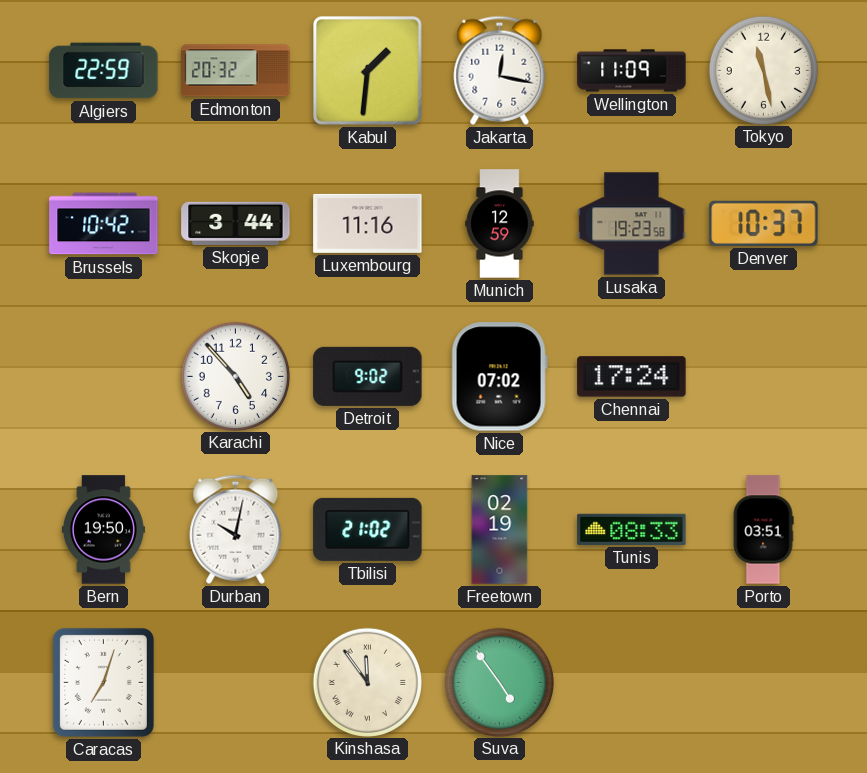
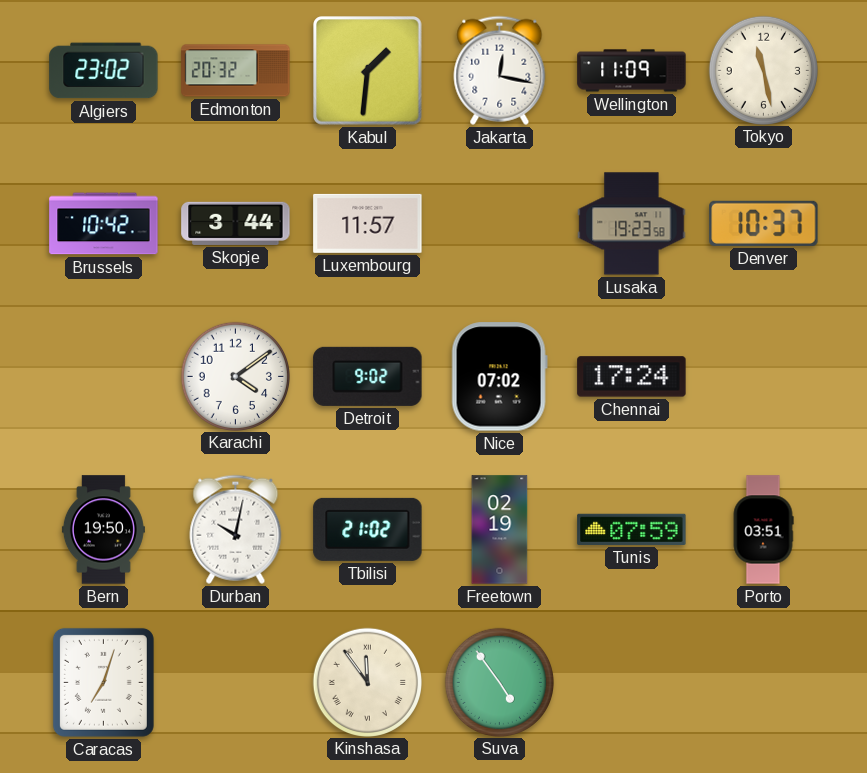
Algiers: 22:59 -> 23:02
Luxembourg: 11:16 -> 11:57
Munich: 12:59 -> none
Karachi: 4:53 -> 4:09
Tunis: 08:33 -> 07:59
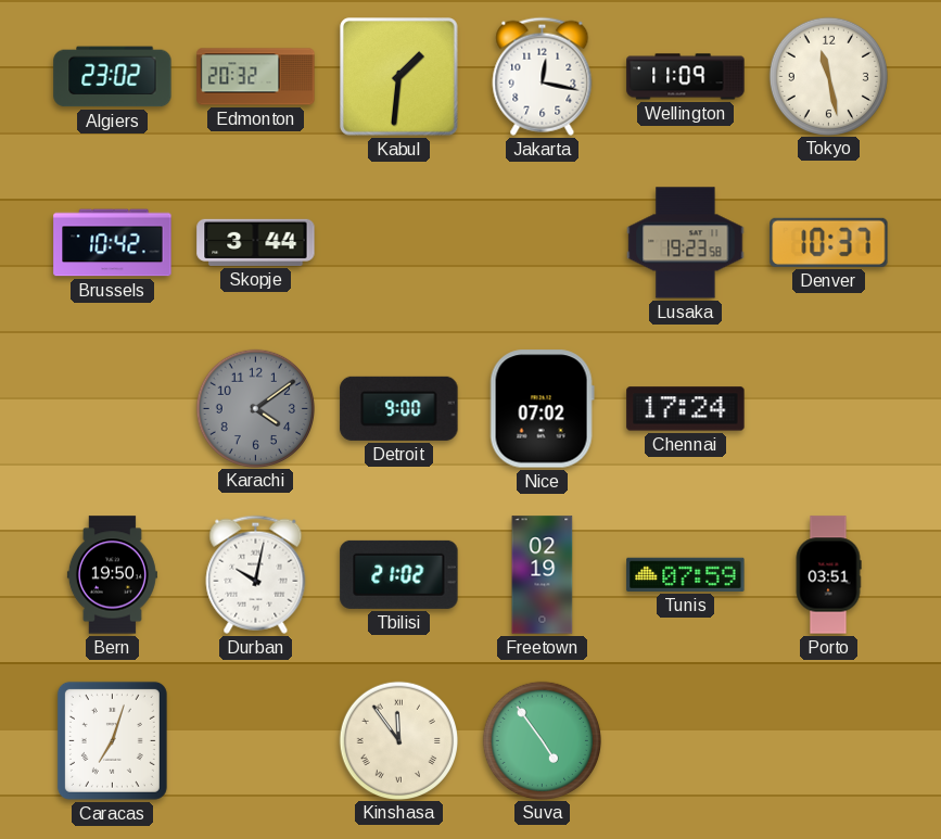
Luxembourg: 11:57 -> none
Karachi dial: white -> grey
Detroit: 9:02 -> 9:00
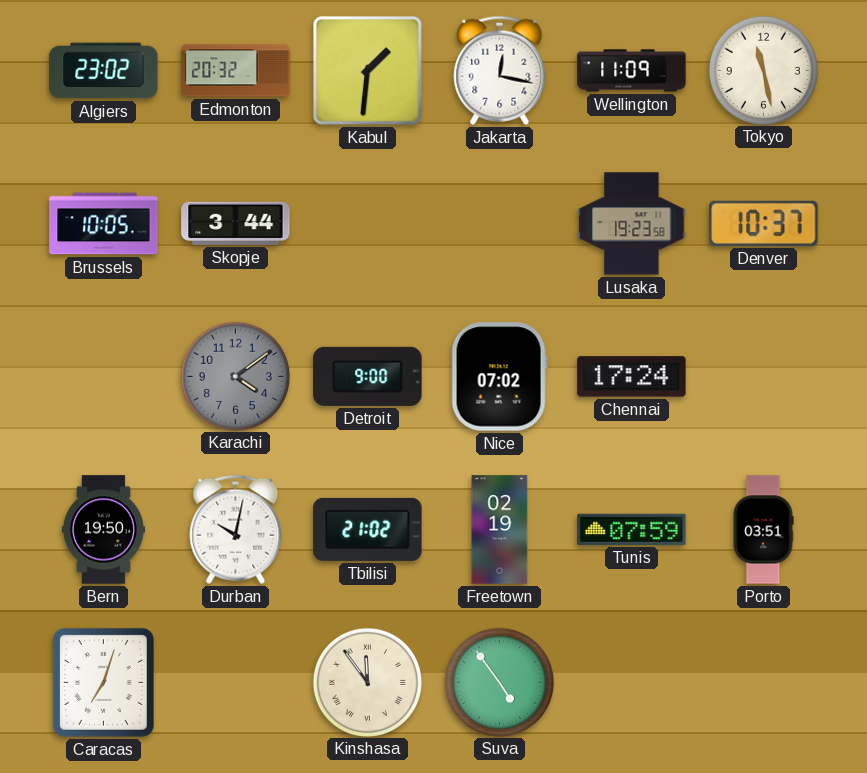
Brussels: 10:42 -> 10:05
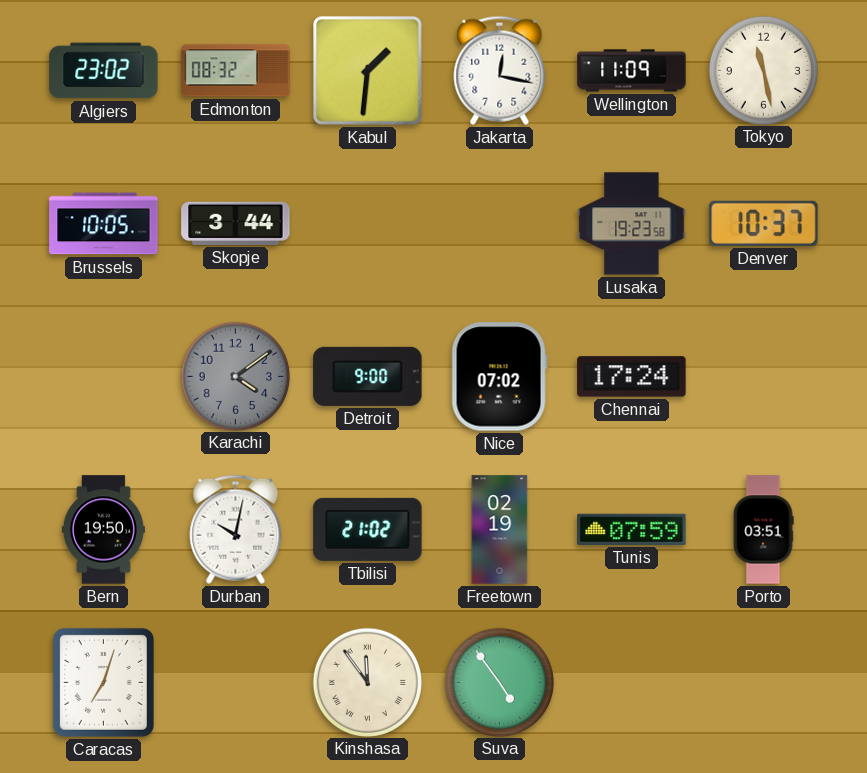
Edmonton: 20:32 -> 08:32
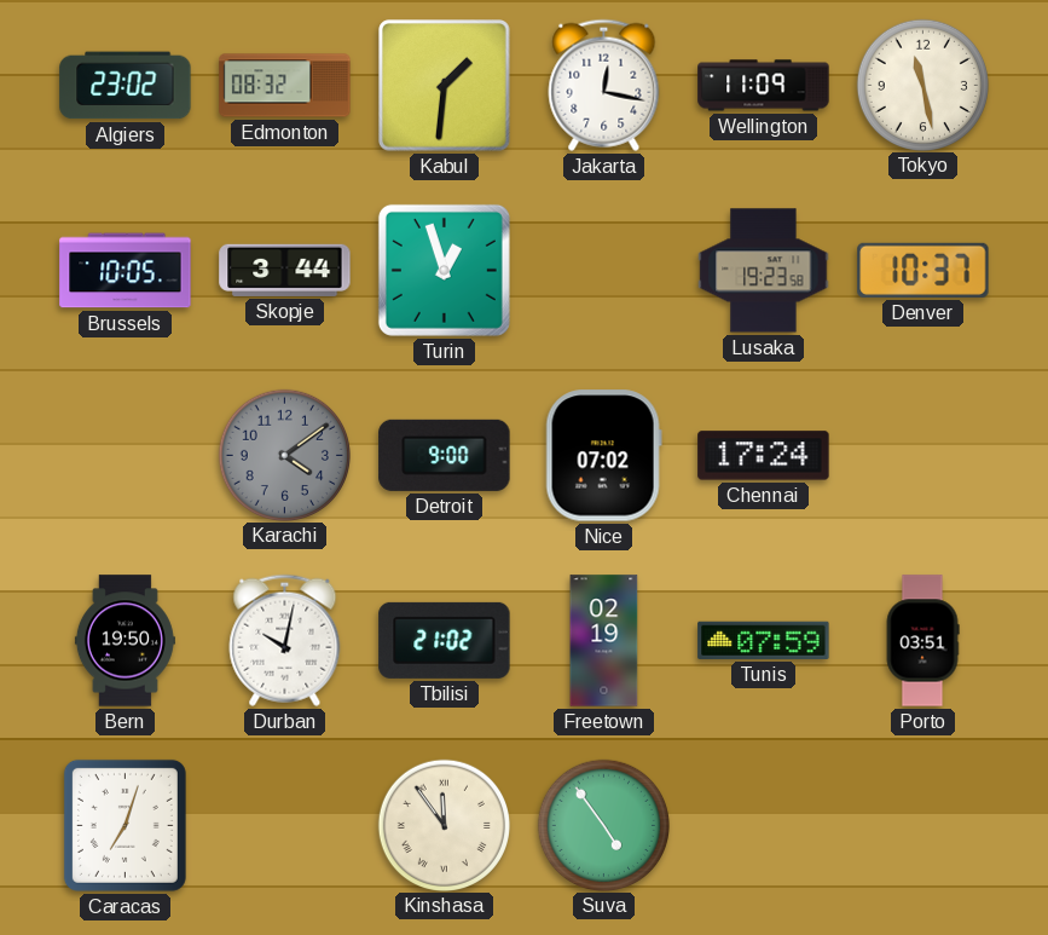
Turin: none -> 12:57
